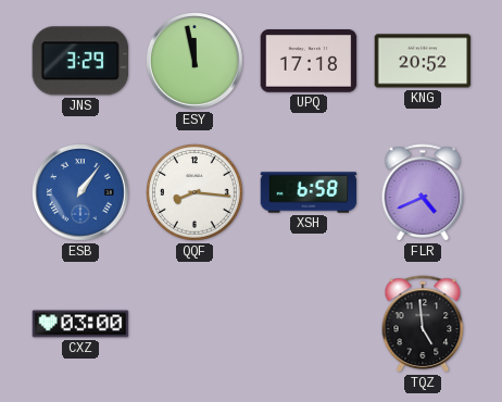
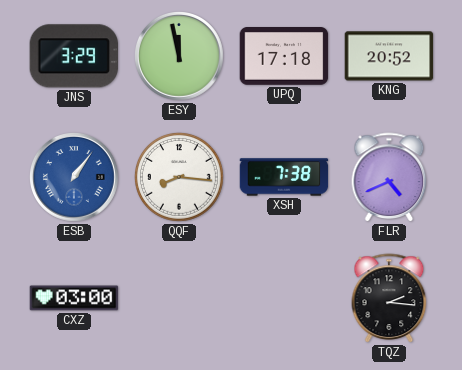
XSH: 6:58 -> 7:38
TQZ: 4:59 -> 2:16
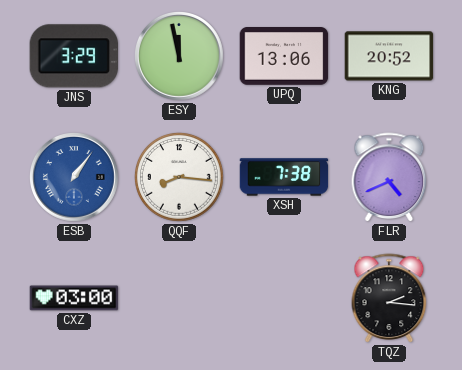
UPQ: 17:18 -> 13:06
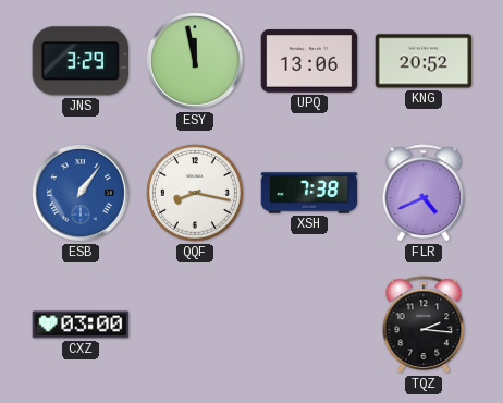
QQF: 8:16 -> 8:17
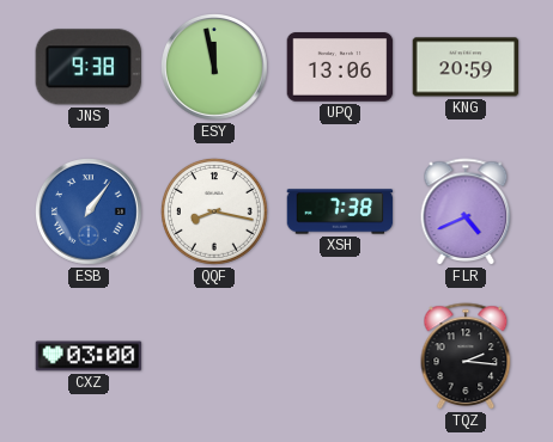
JNS: 3:29 -> 9:38
KNG: 20:52 -> 20:59
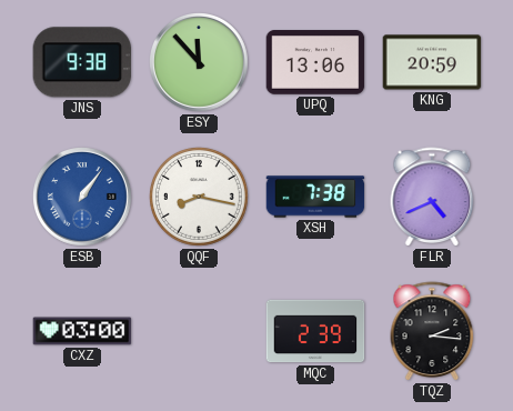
ESY: 11:58 -> 11:53
MQC: none -> 2:39
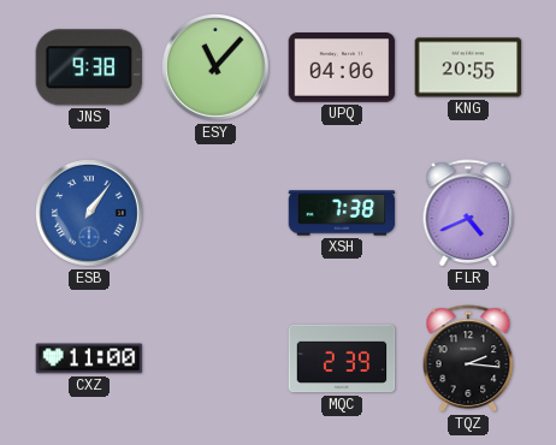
ESY: 11:53 -> 11:07
UPQ: 13:06 -> 04:06
KNG: 20:59 -> 20:55
QQF: 8:17 -> none
CXZ: 03:00 -> 11:00
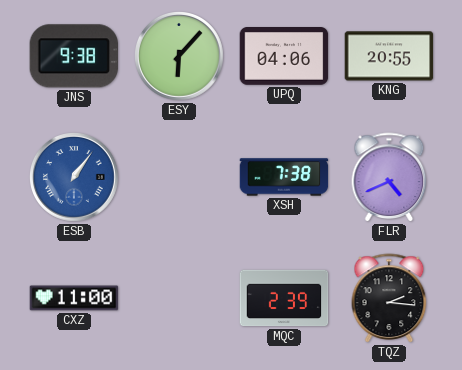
ESY: 11:07 -> 6:07
